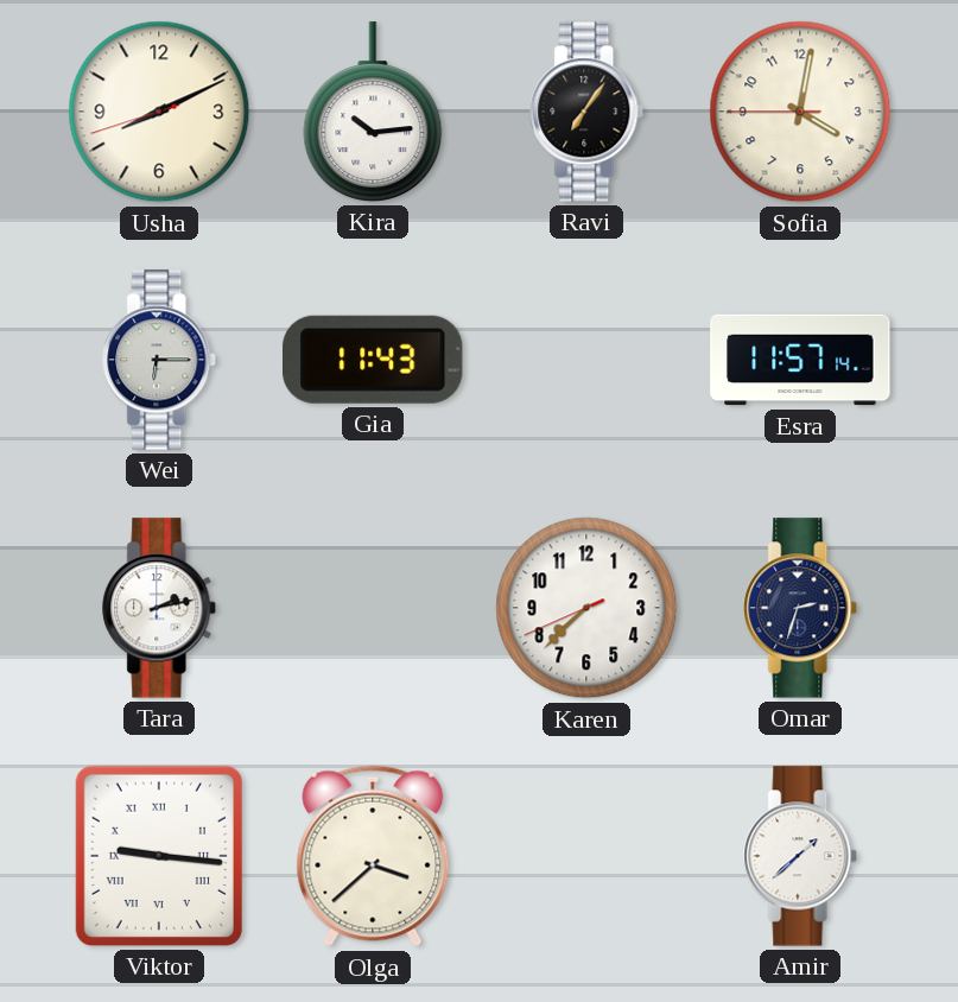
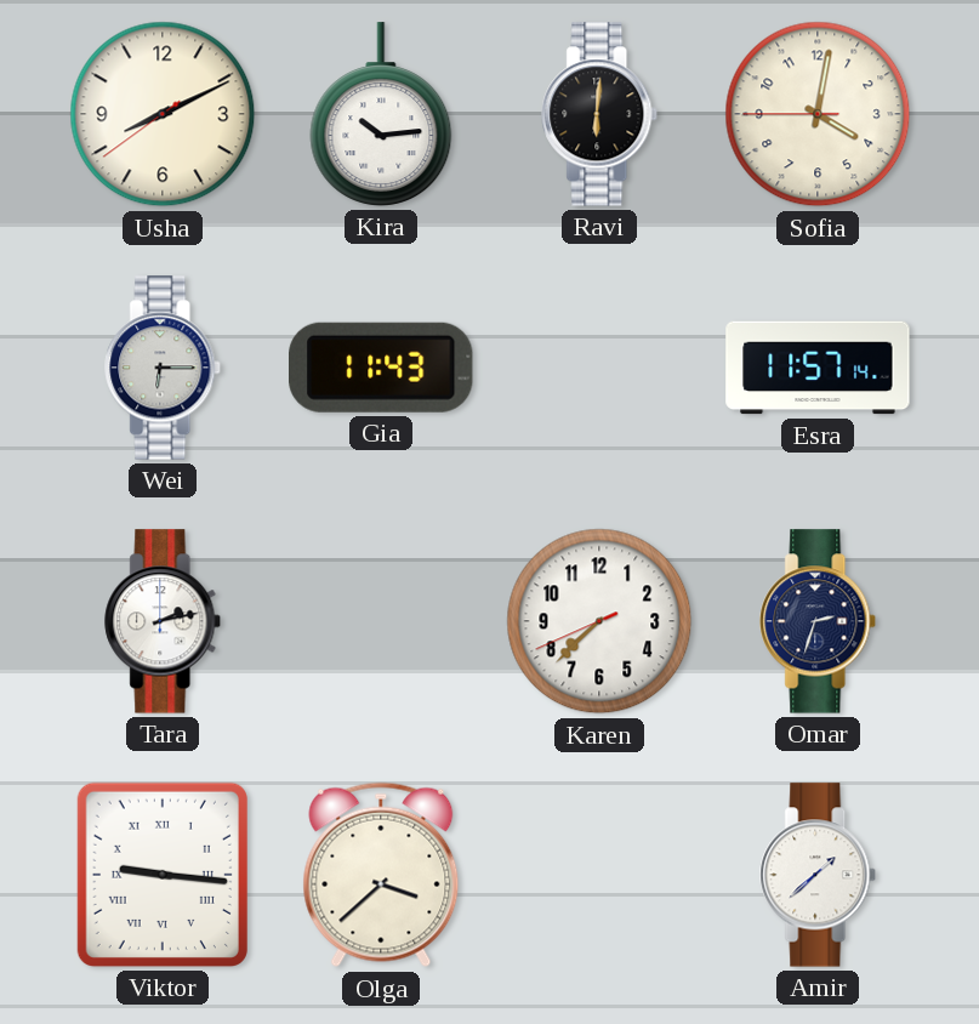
Usha: 8:10:42 -> 8:10:39
Ravi: 7:06 -> 6:01
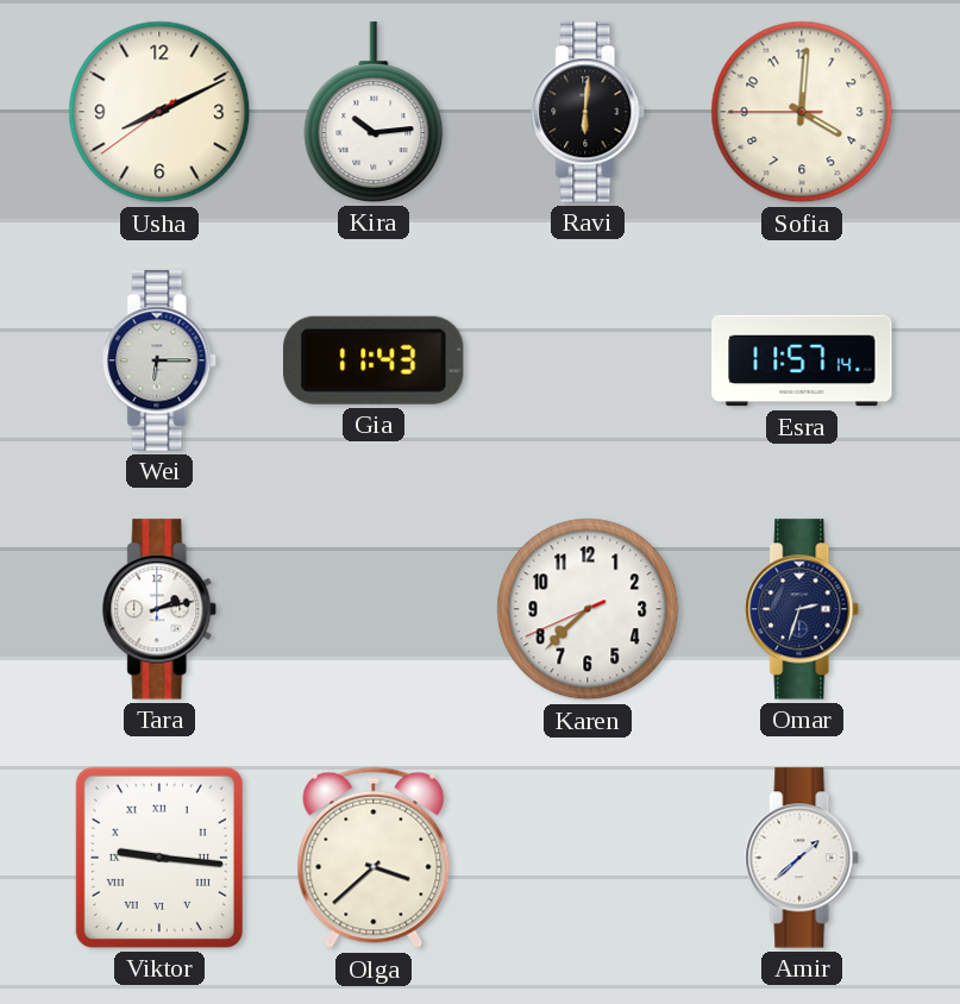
Sofia: 4:01 -> 4:00
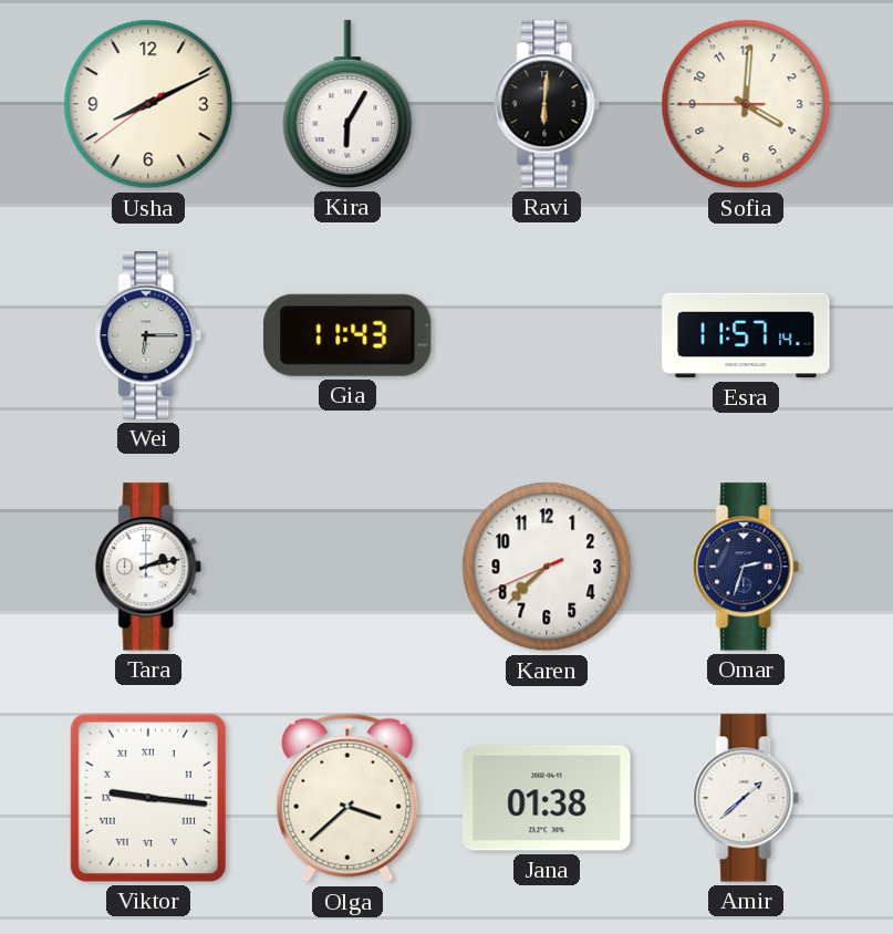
Kira: 10:14 -> 6:05
Jana: none -> 01:38
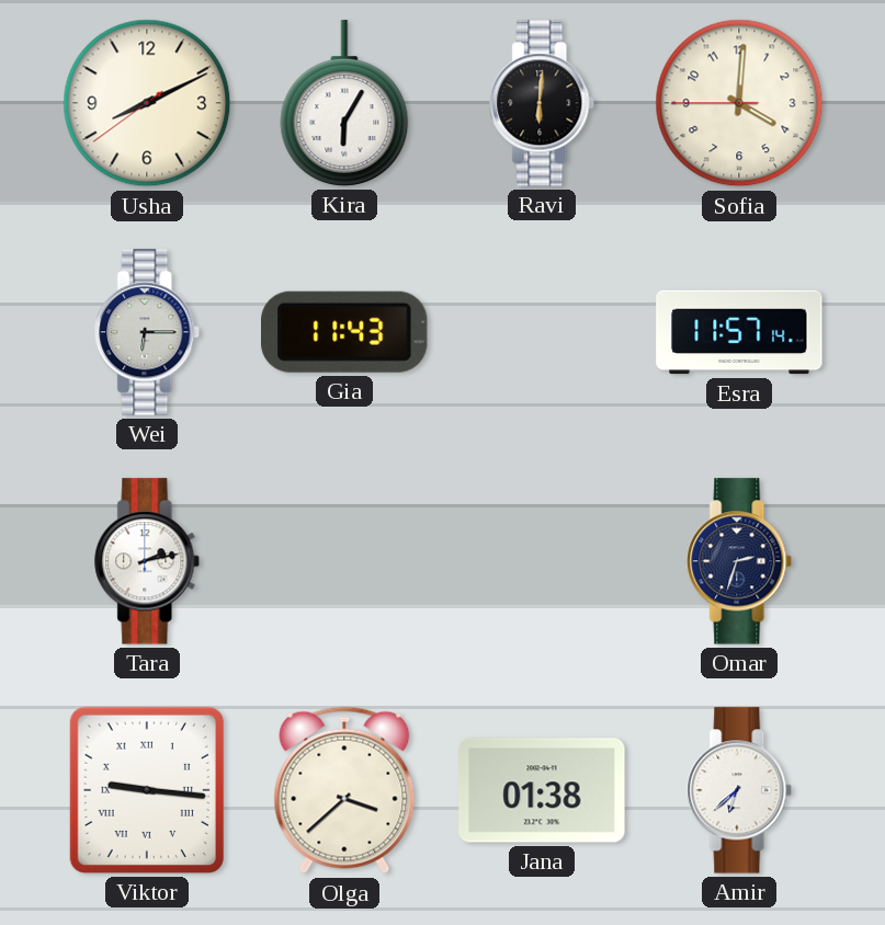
Karen: 7:37 -> none
Amir: 1:38 -> 6:38
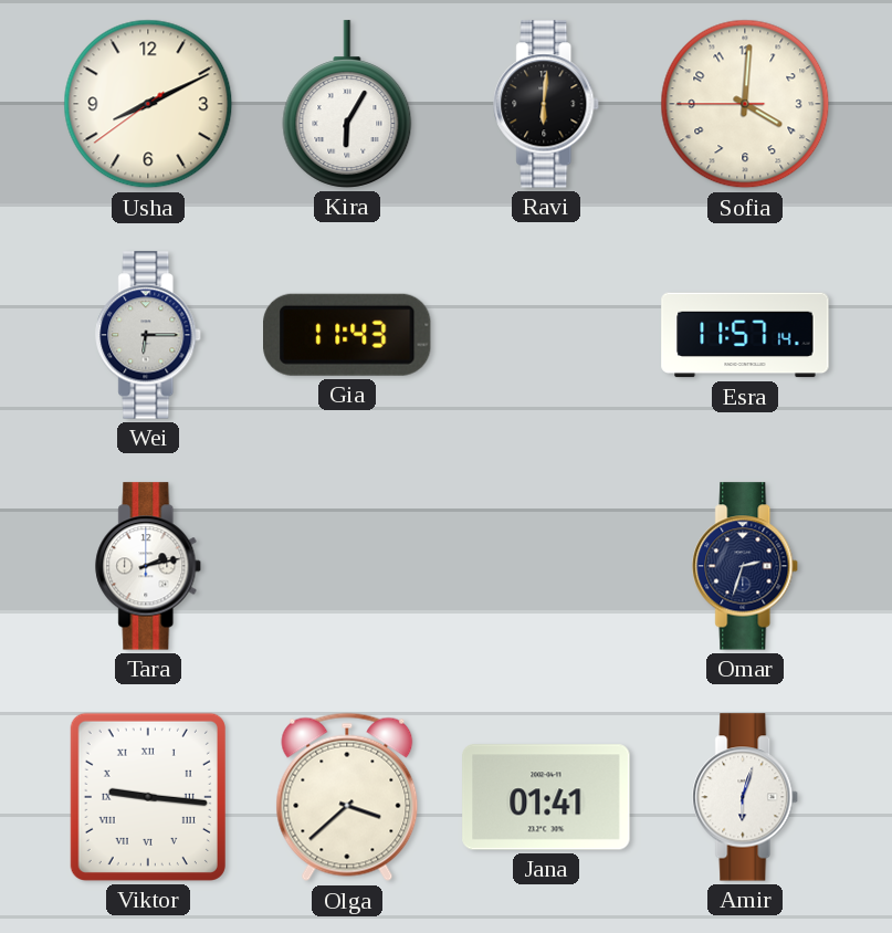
Jana: 01:38 -> 01:41
Amir: 6:38 -> 6:03
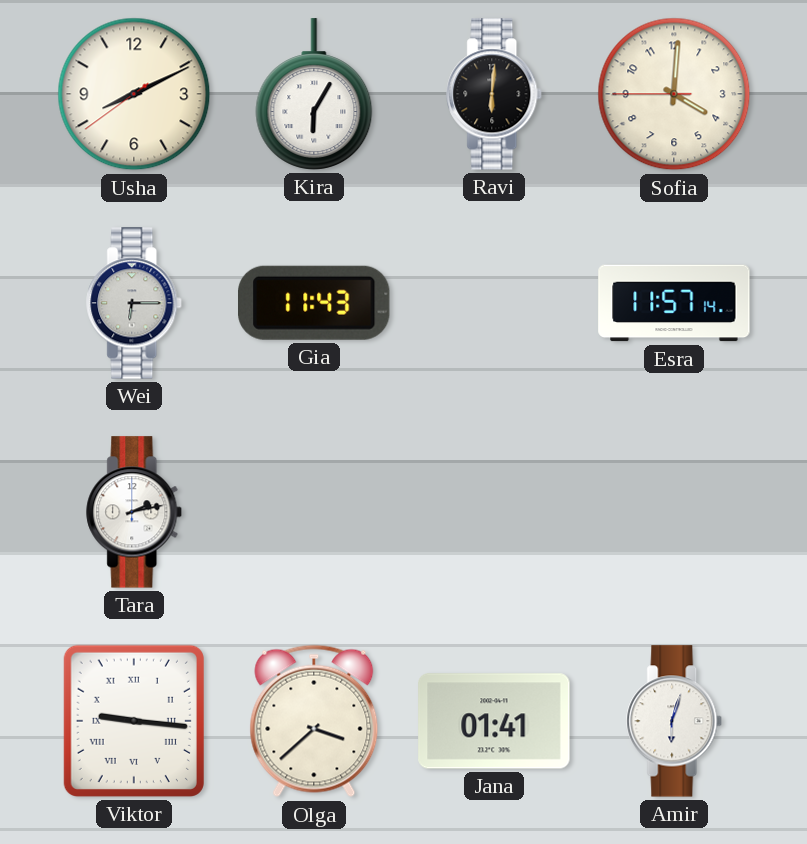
Omar: 2:33 -> none
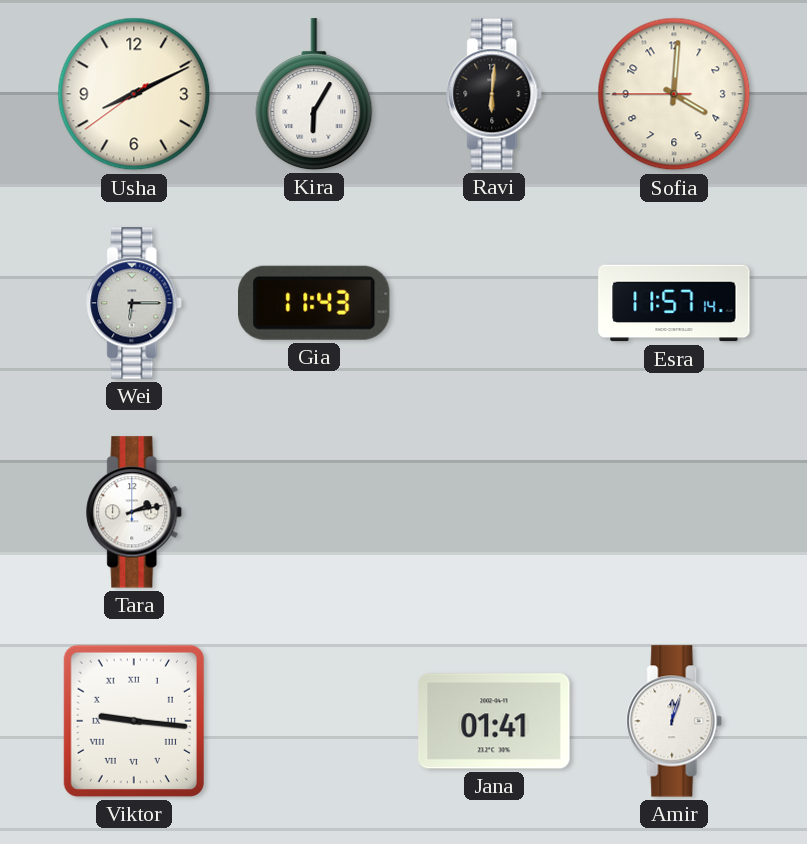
Olga: 3:38 -> none
Amir: 6:03 -> 12:03
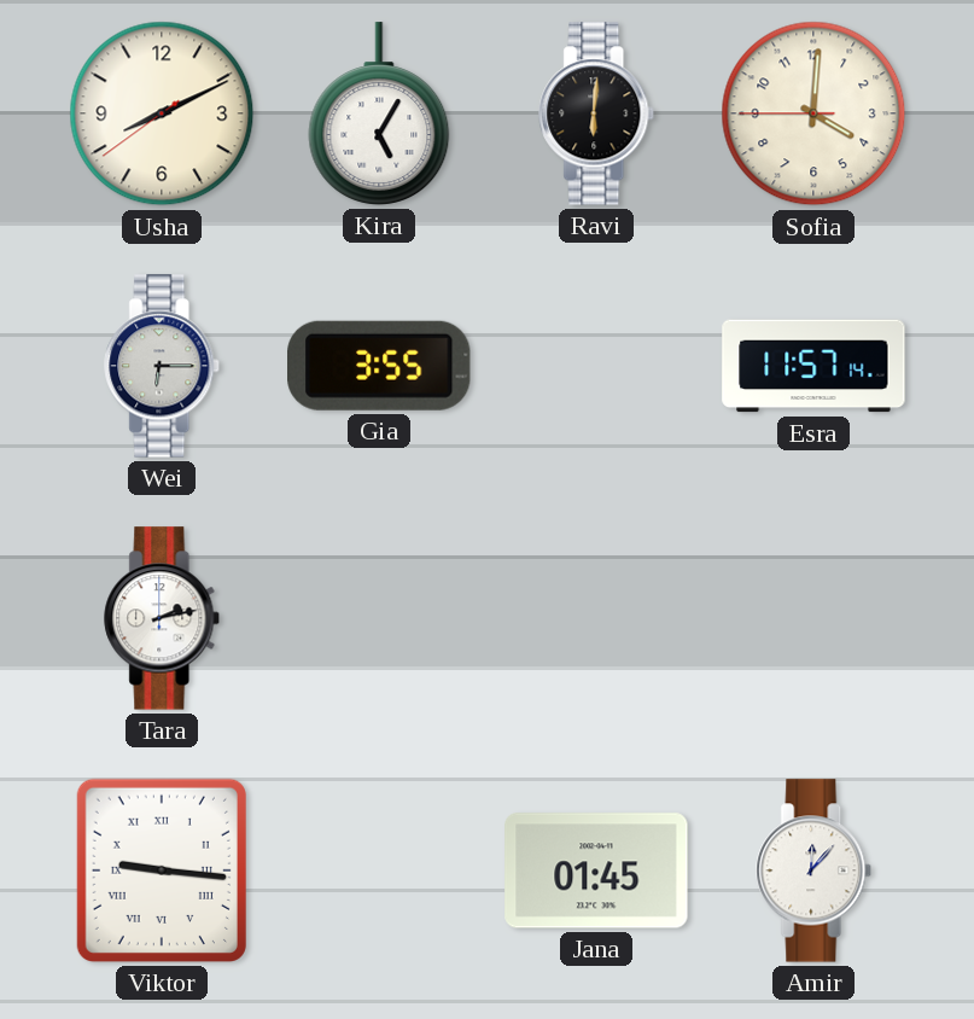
Kira: 6:05 -> 5:05
Gia: 11:43 -> 3:55
Jana: 01:41 -> 01:45
Amir: 12:03 -> 12:07
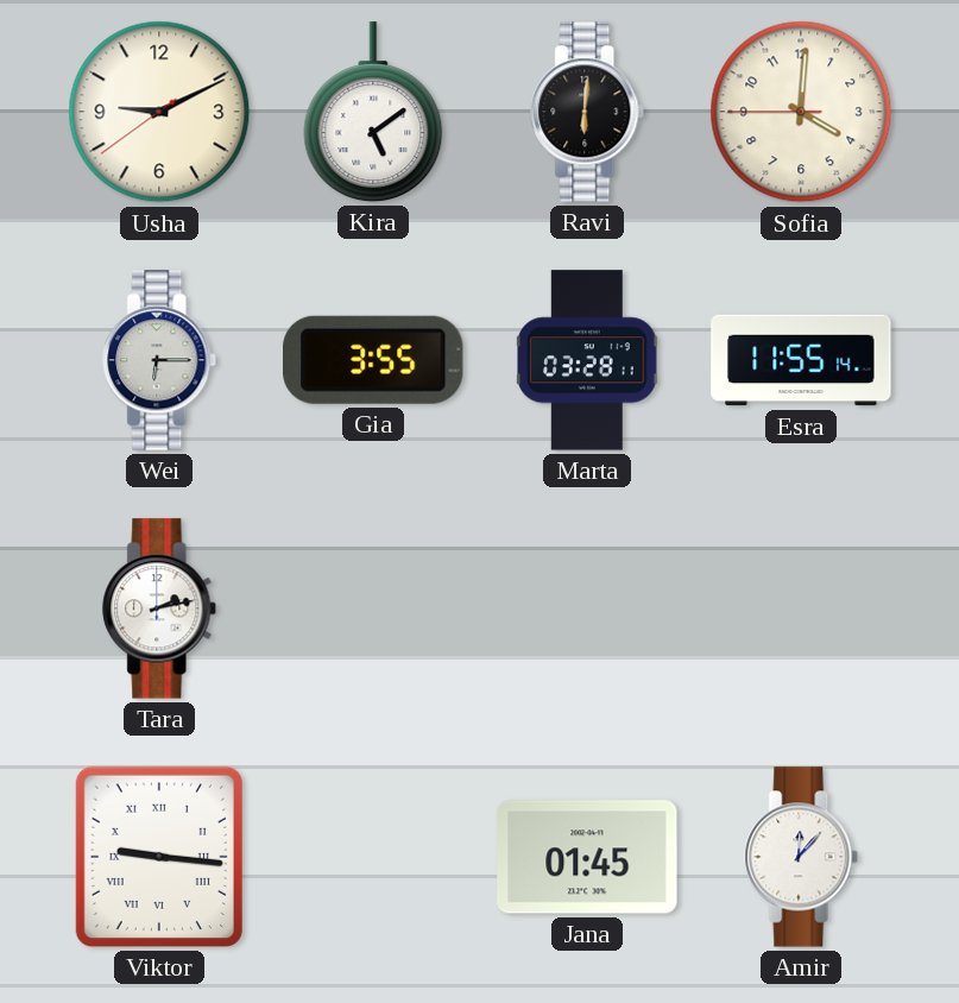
Usha: 8:10 -> 9:10
Kira: 5:05 -> 5:09
Marta: none -> 03:28
Esra: 11:57 -> 11:55
